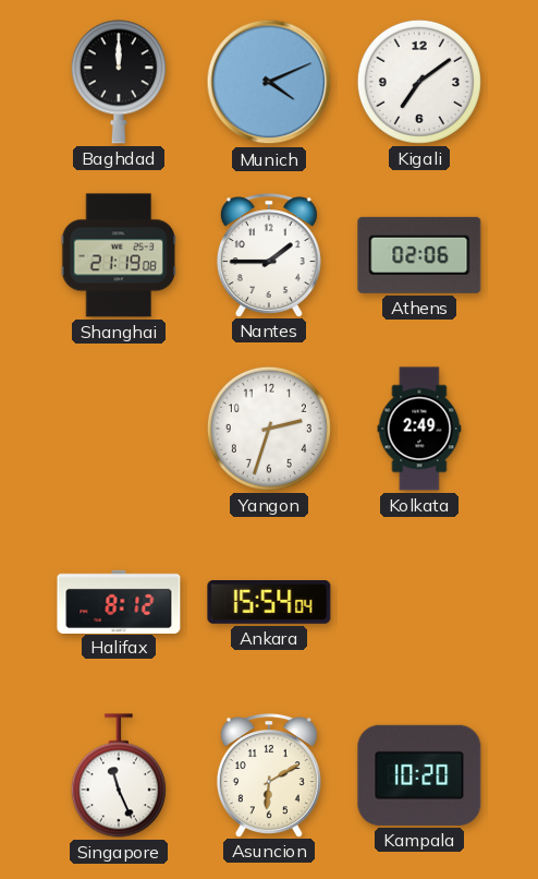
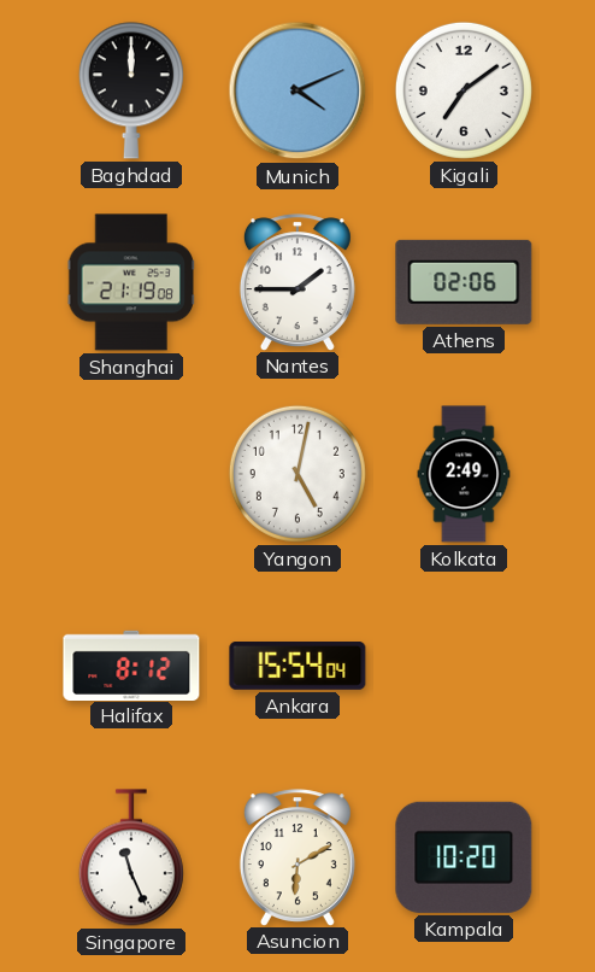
Yangon: 2:33 -> 5:02
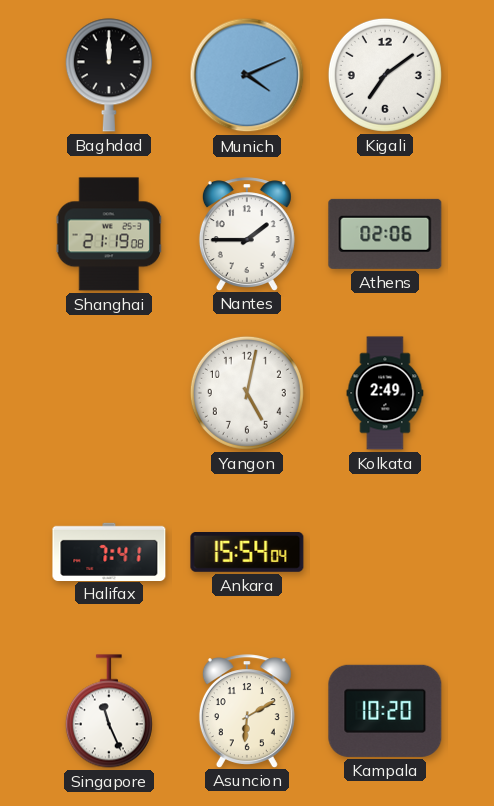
Halifax: 8:12 -> 7:41
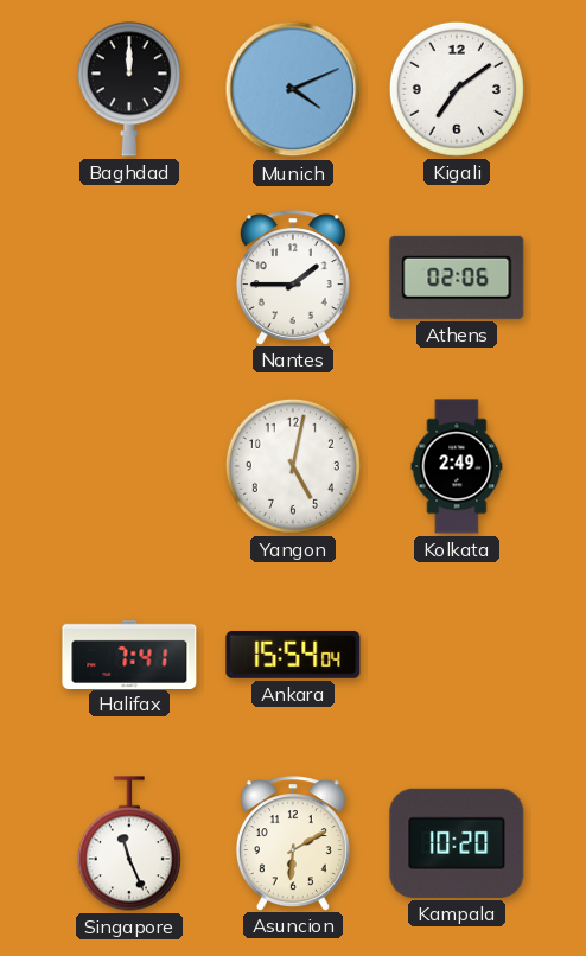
Shanghai: 21:19 -> none
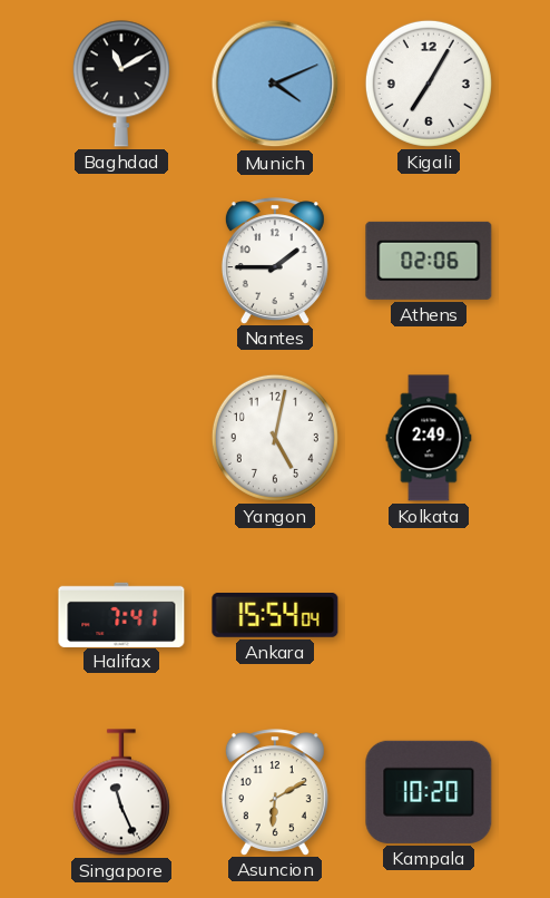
Baghdad: 12:00 -> 11:10
Kigali: 7:09 -> 7:05
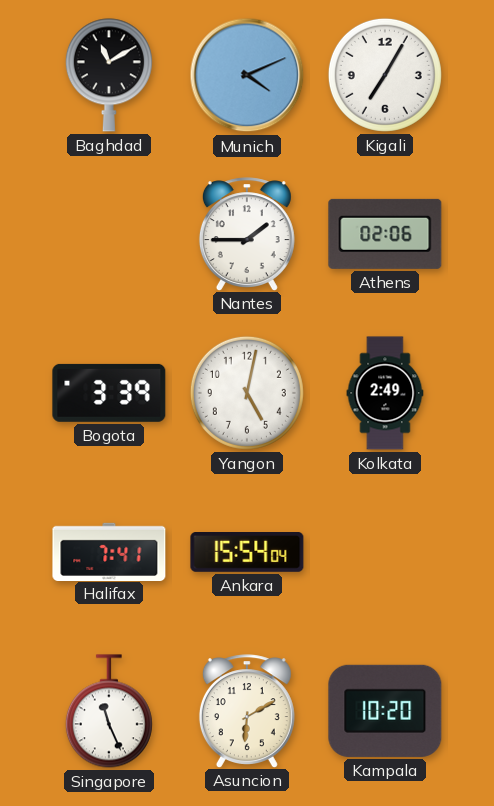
Bogota: none -> 3:39
